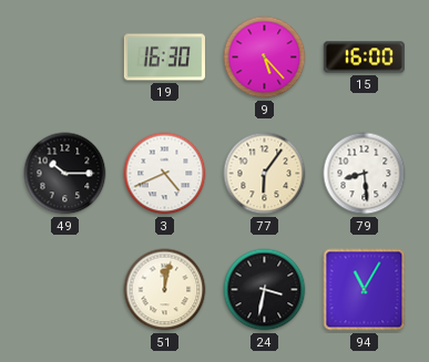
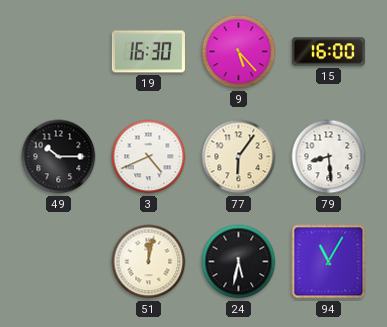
24: 3:32 -> 5:32
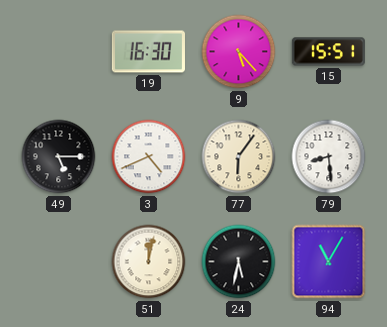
15: 16:00 -> 15:51
49: 10:15 -> 5:15
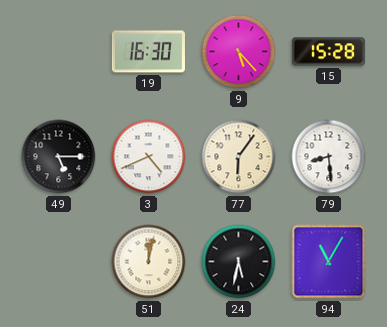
15: 15:51 -> 15:28
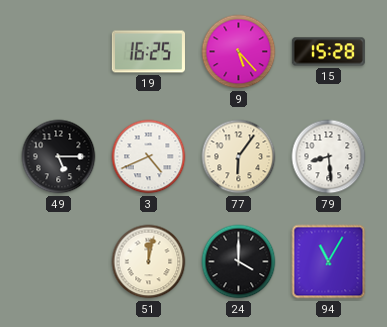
19: 16:30 -> 16:25
24: 5:32 -> 4:00
